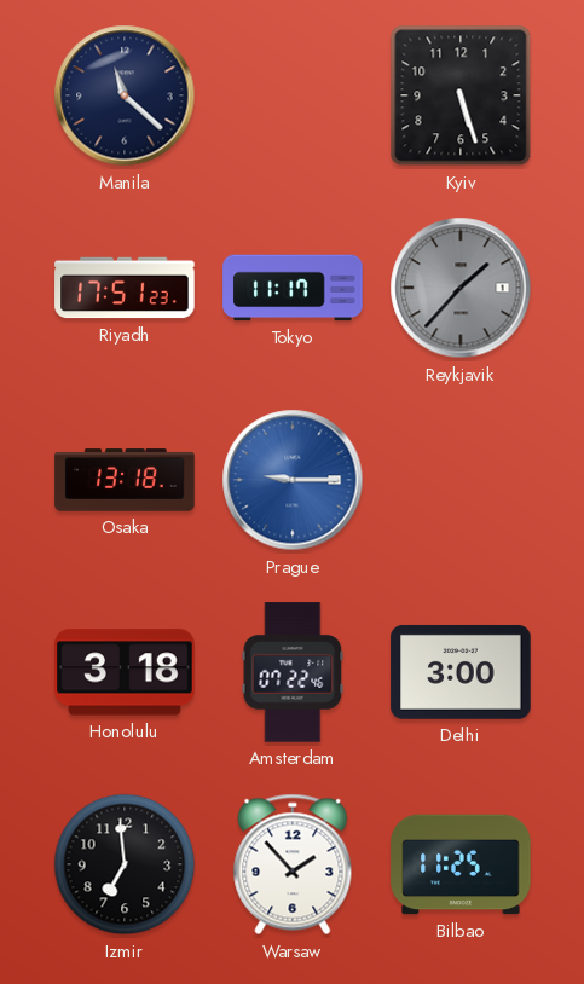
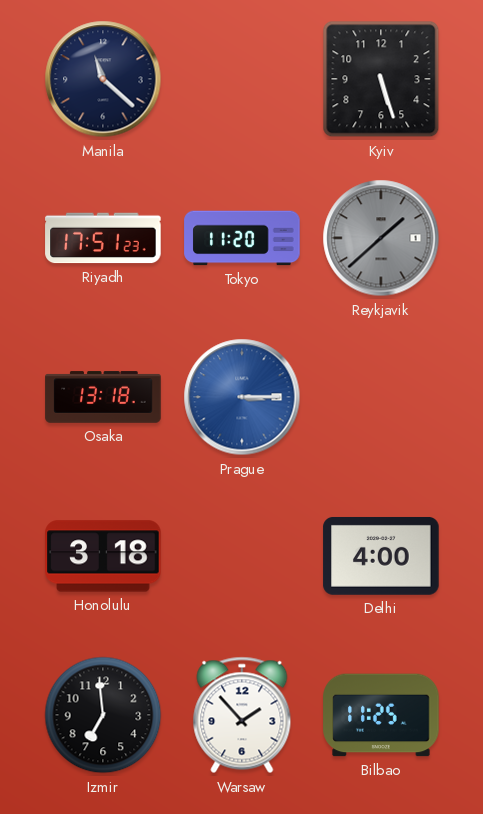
Tokyo: 11:17 -> 11:20
Reykjavik: 1:37 -> 1:38
Prague: 9:15 -> 3:15
Amsterdam: 07:22 -> none
Delhi: 3:00 -> 4:00
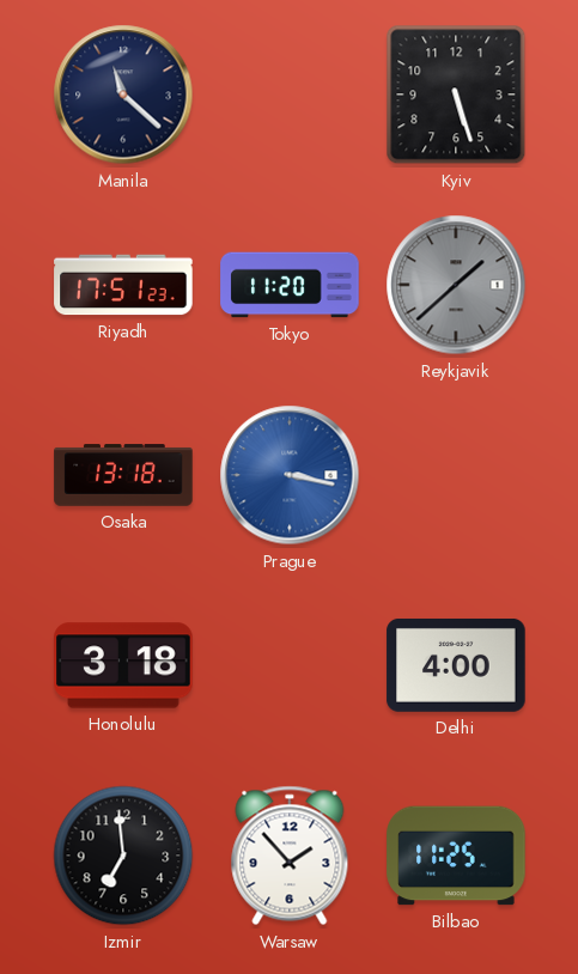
Prague: 3:15 -> 3:17
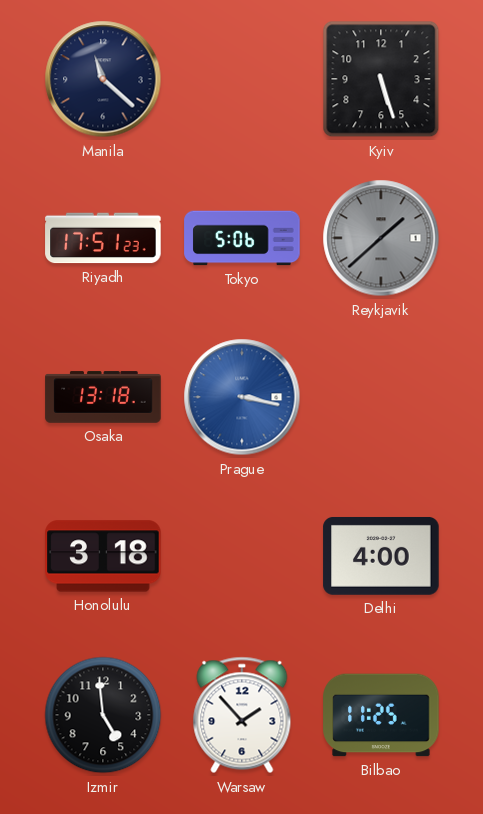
Tokyo: 11:20 -> 5:06
Izmir: 6:59 -> 4:59
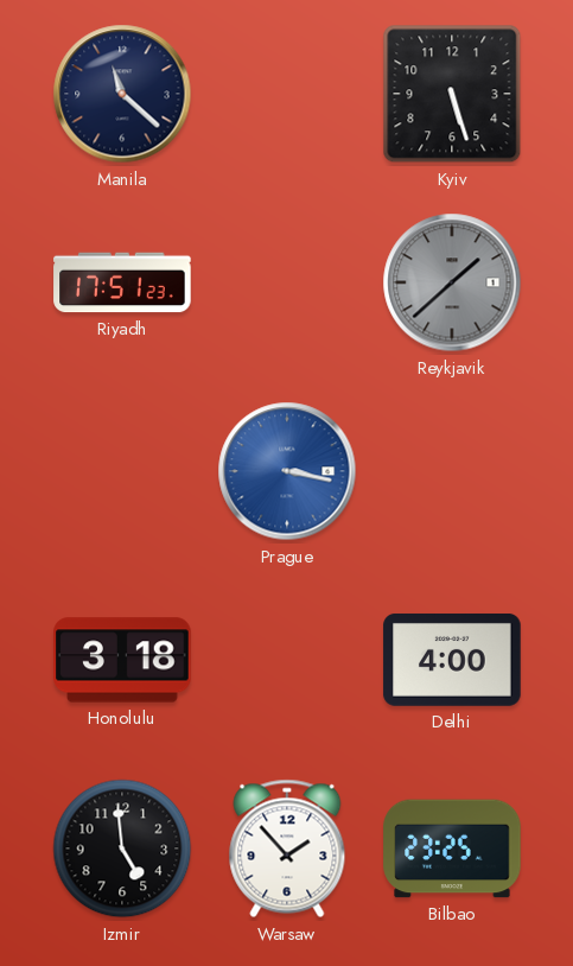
Tokyo: 5:06 -> none
Osaka: 13:18 -> none
Bilbao: 11:25 -> 23:25
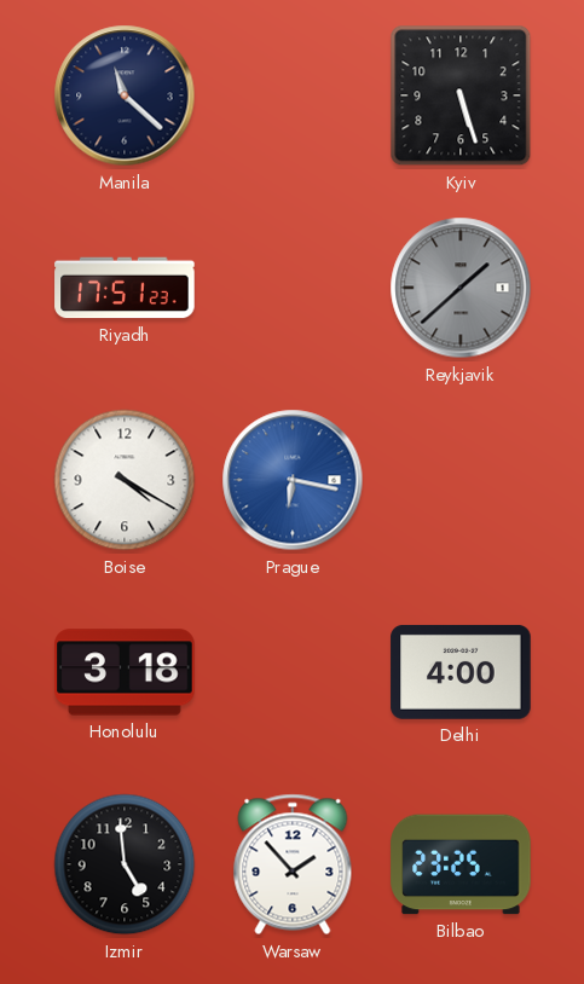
Boise: none -> 4:20
Prague: 3:17 -> 6:17
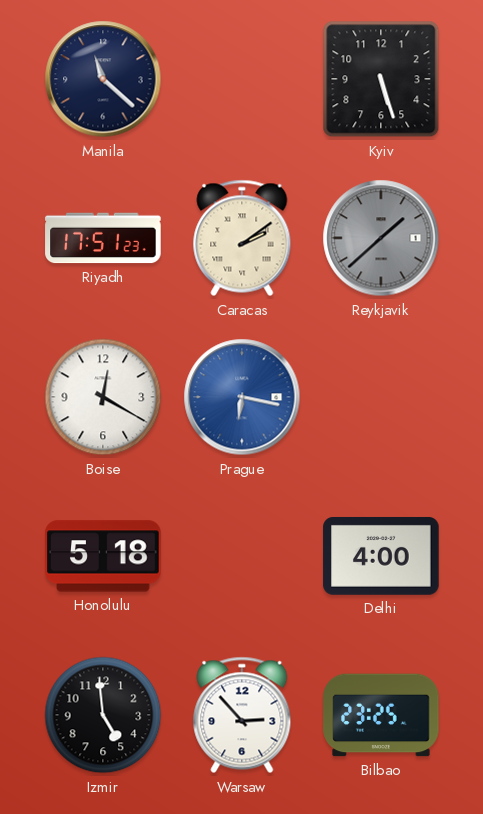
Caracas: none -> 2:09
Boise: 4:20 -> 12:20
Honolulu: 3:18 -> 5:18
Warsaw: 1:53 -> 2:53
